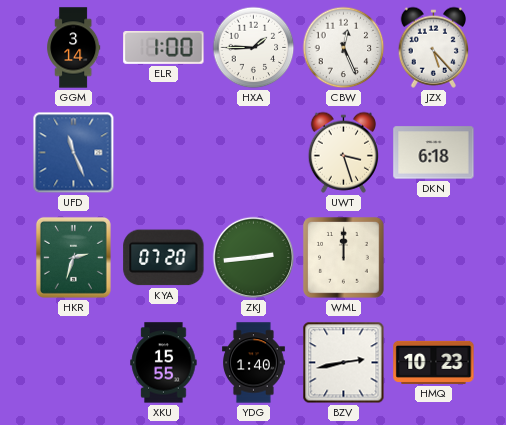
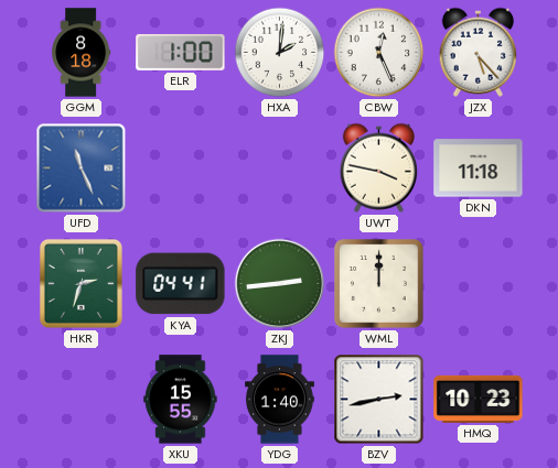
GGM: 3:14 -> 8:18
HXA: 1:45 -> 2:01
UWT: 3:27 -> 3:47
DKN: 6:18 -> 11:18
KYA: 07:20 -> 04:41
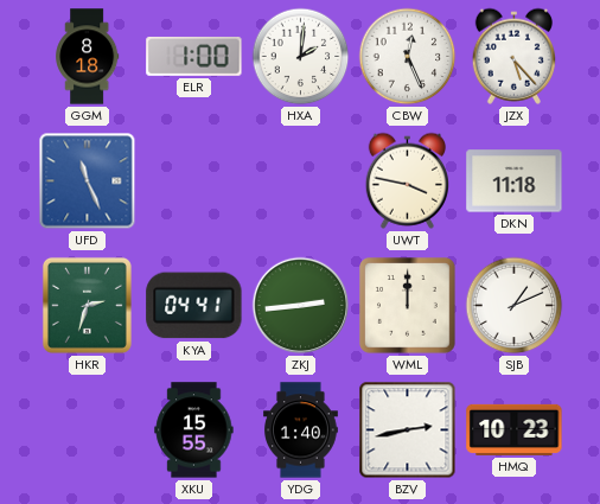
SJB: none -> 1:11
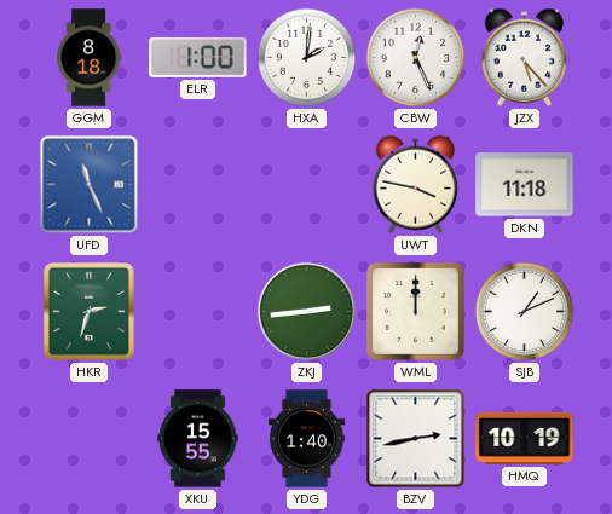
KYA: 04:41 -> none
HMQ: 10:23 -> 10:19
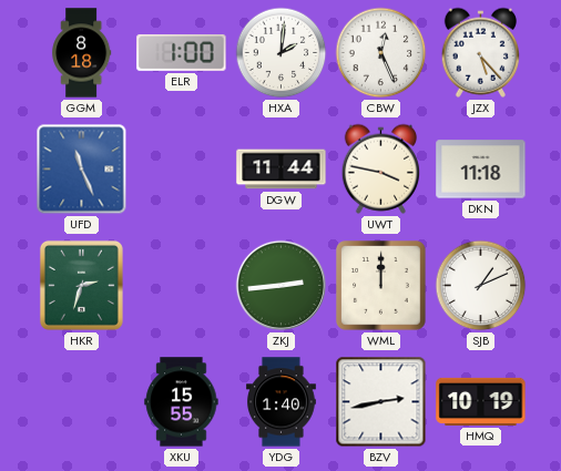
DGW: none -> 11:44
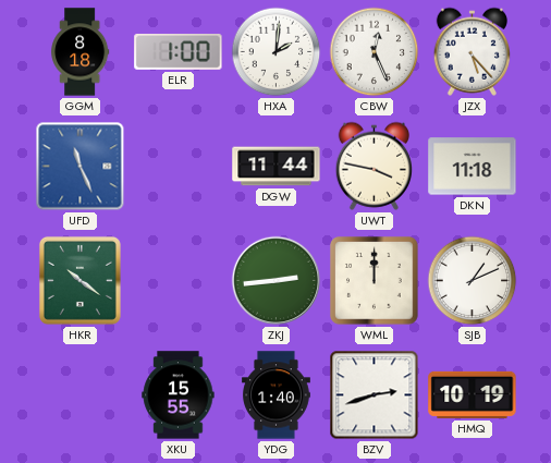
HKR: 2:33 -> 10:21
BZV: 2:43 -> 2:42
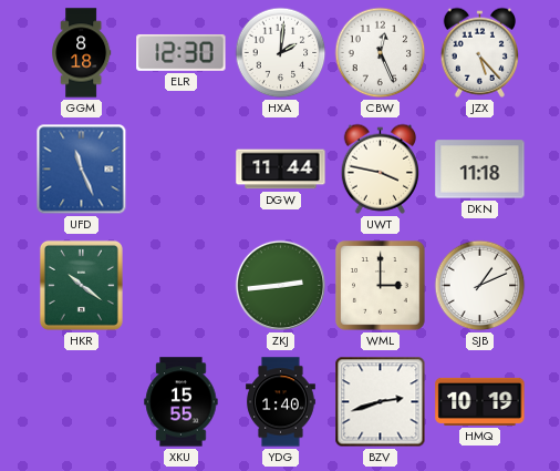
ELR: 1:00 -> 12:30
WML: 12:00 -> 3:00
